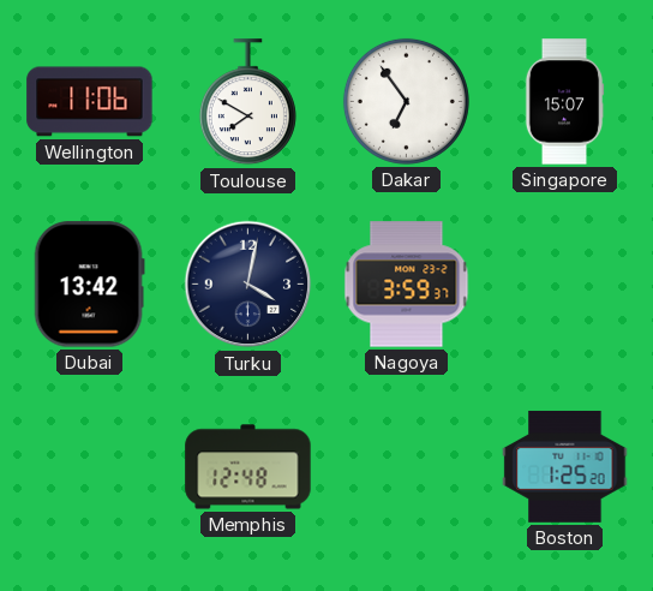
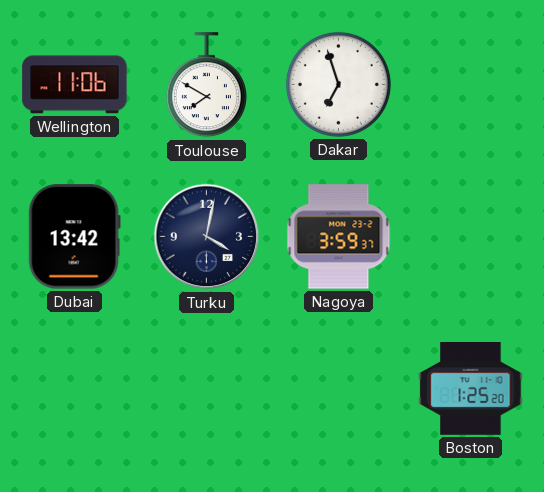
Dakar: 6:54 -> 6:57
Singapore: 15:07 -> none
Memphis: 12:48 -> none
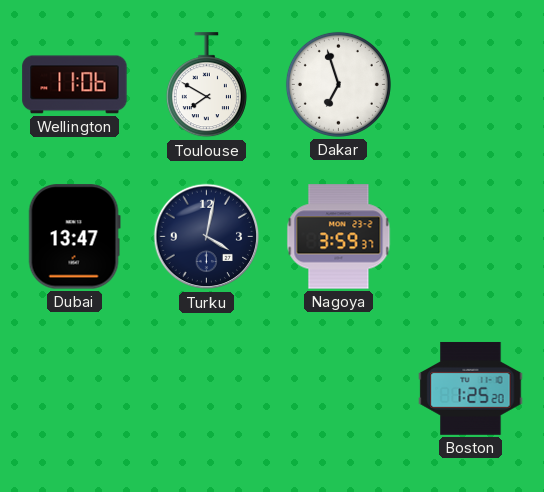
Dubai: 13:42 -> 13:47
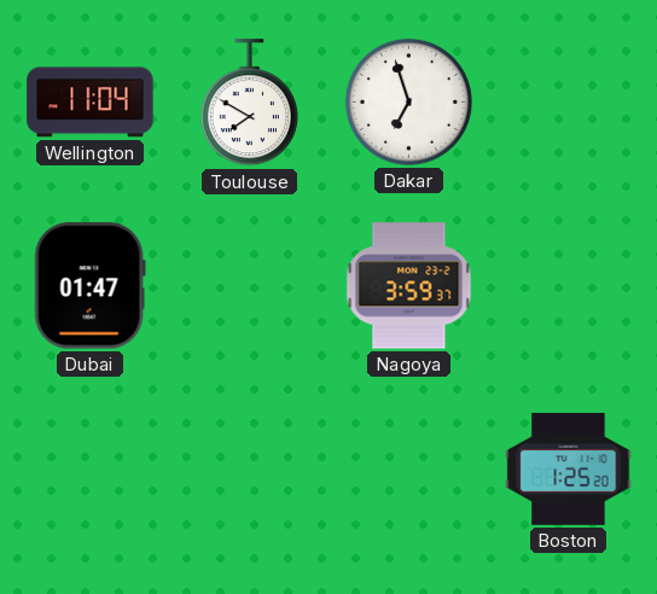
Wellington: 11:06 -> 11:04
Dubai: 13:47 -> 01:47
Turku: 4:02 -> none
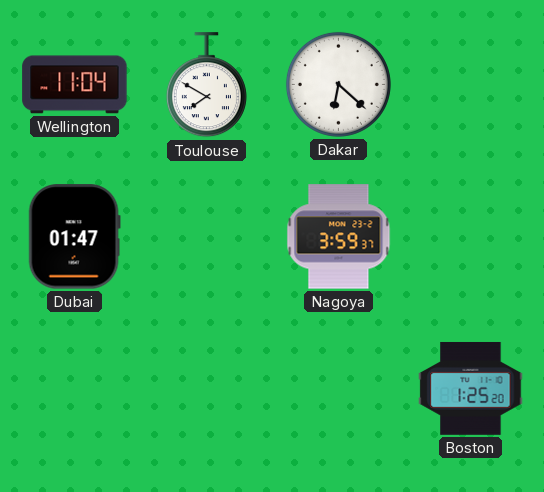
Dakar: 6:57 -> 6:22
